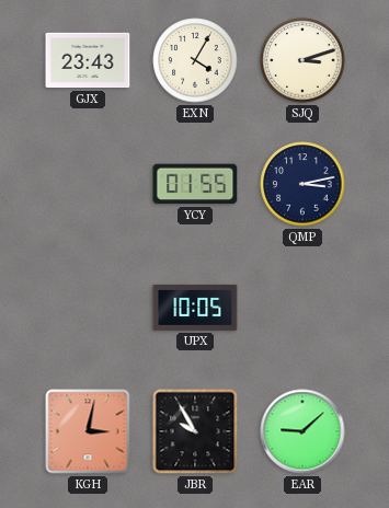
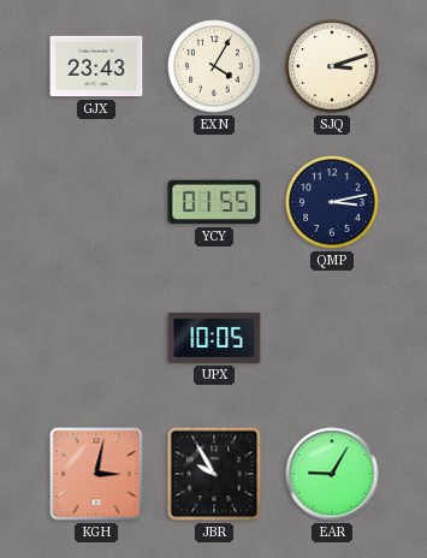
EAR: 9:08 -> 9:05
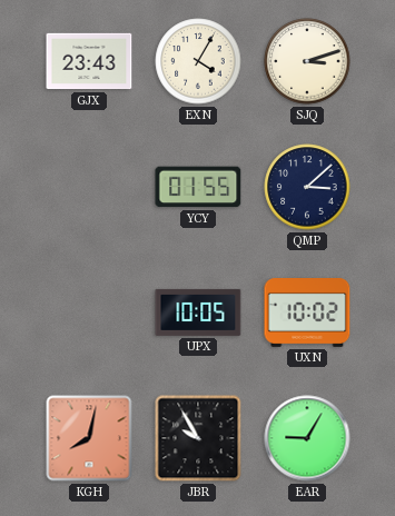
QMP: 3:13 -> 3:08
UXN: none -> 10:02
KGH: 3:02 -> 8:02
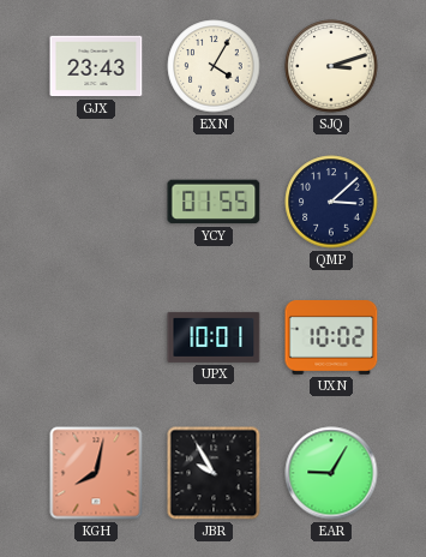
UPX: 10:05 -> 10:01
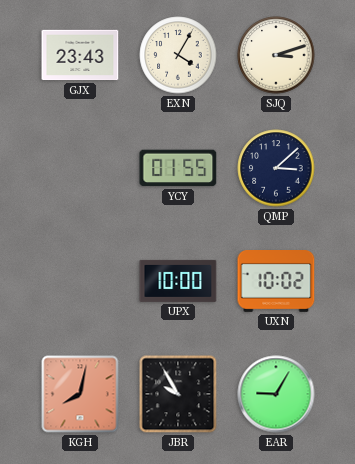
UPX: 10:01 -> 10:00
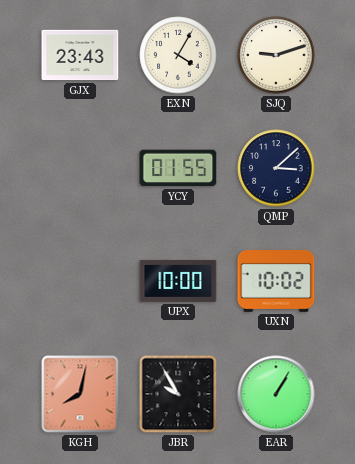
SJQ: 3:12 -> 9:12
EAR: 9:05 -> 1:05
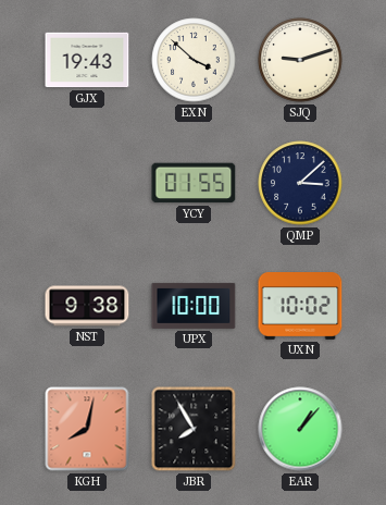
GJX: 23:43 -> 19:43
EXN: 4:05 -> 3:52
NST: none -> 9:38
JBR: 9:55 -> 7:55
EAR: 1:05 -> 1:07
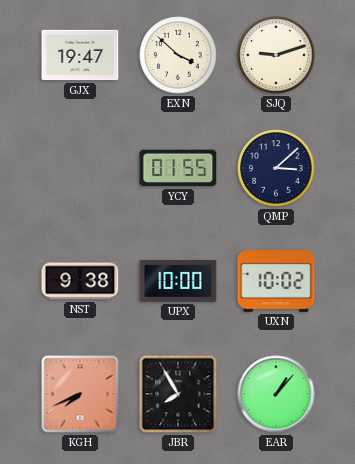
GJX: 19:43 -> 19:47
KGH: 8:02 -> 7:41
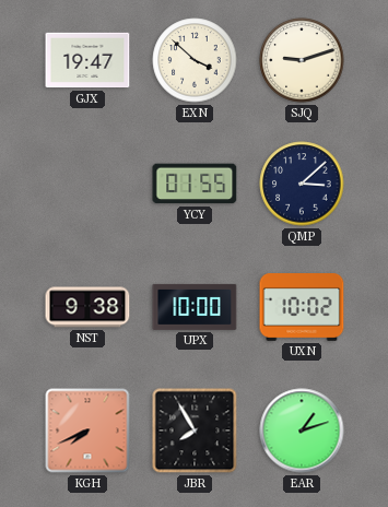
EAR: 1:07 -> 1:12
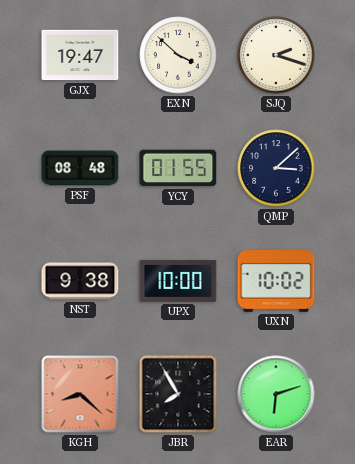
SJQ: 9:12 -> 2:18
PSF: none -> 08:48
KGH: 7:41 -> 8:22
EAR: 1:12 -> 6:12
